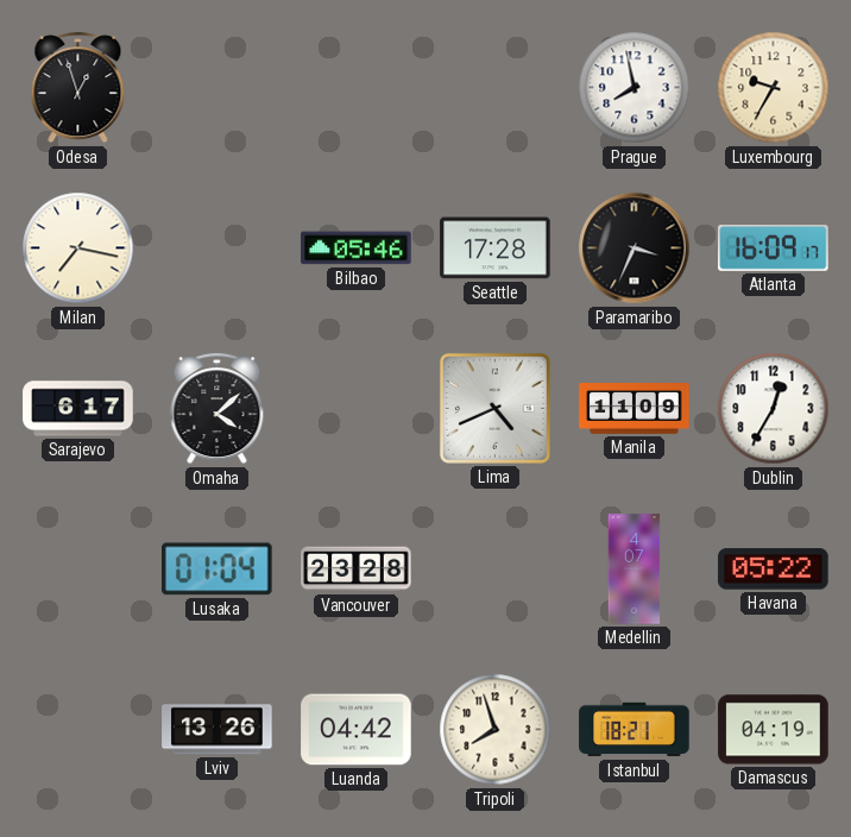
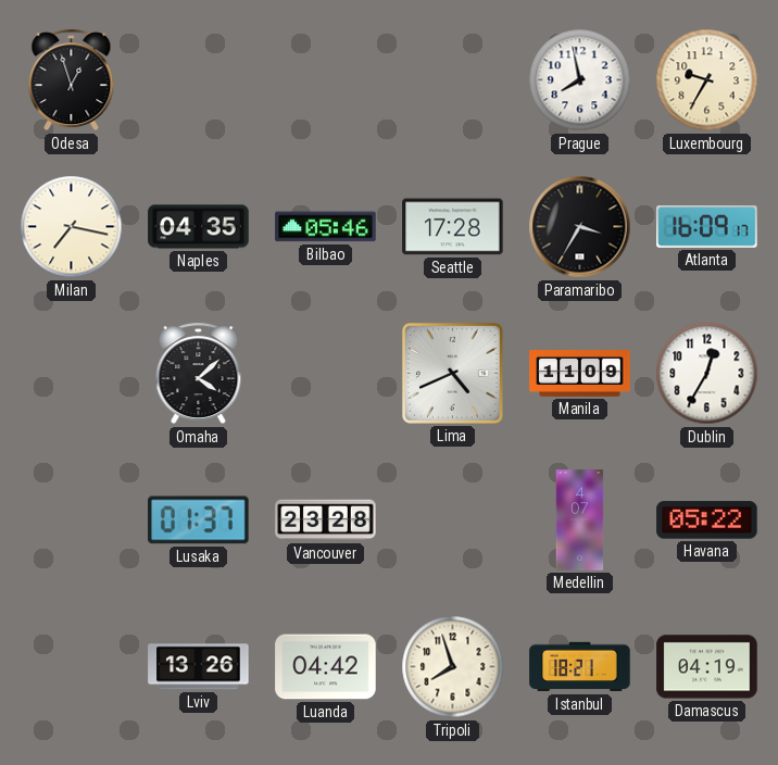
Naples: none -> 04:35
Paramaribo: 3:34 -> 3:35
Sarajevo: 6:17 -> none
Lusaka: 01:04 -> 01:37
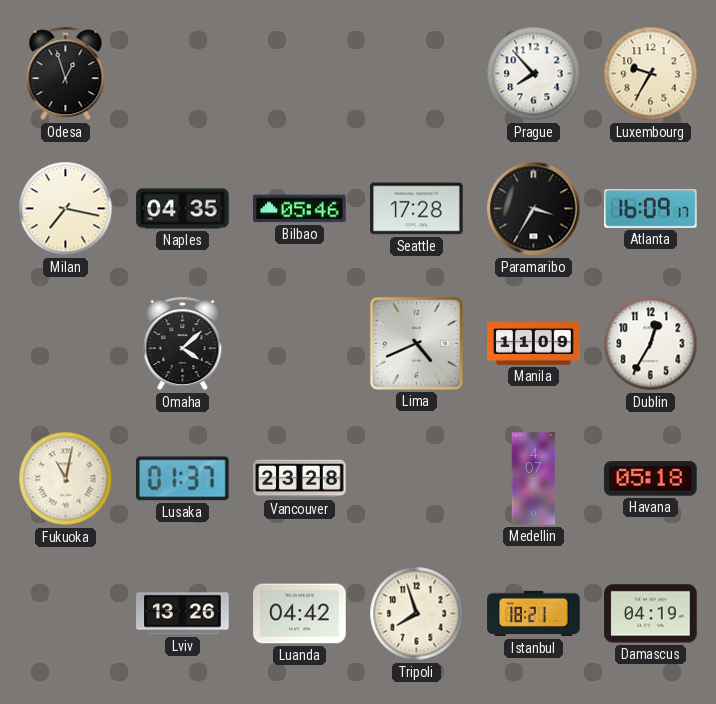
Prague: 7:58 -> 7:53
Fukuoka: none -> 11:02
Havana: 05:22 -> 05:18
